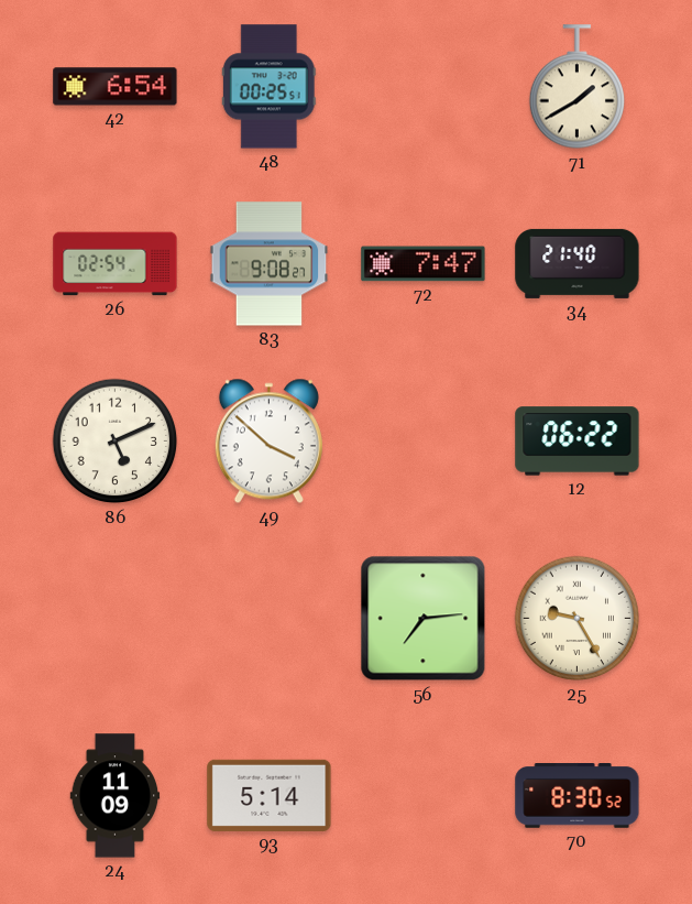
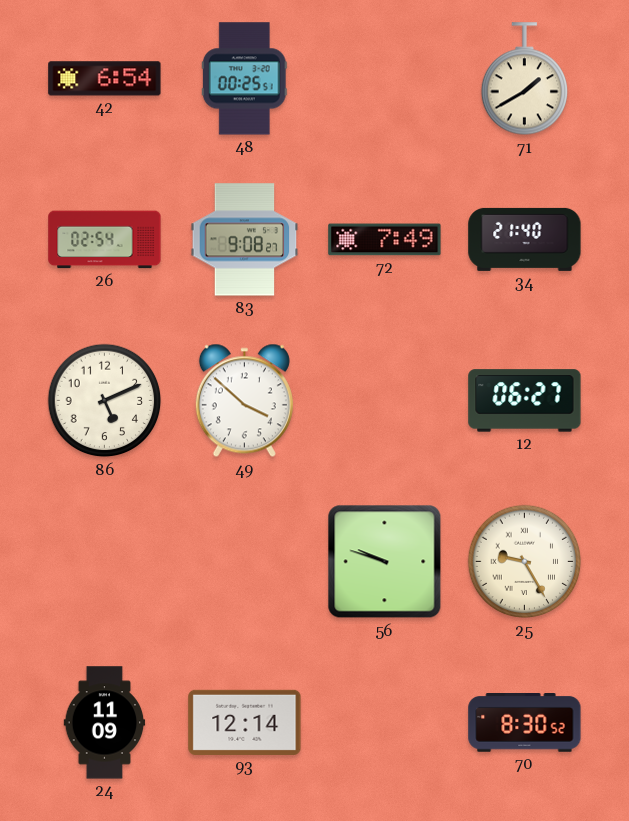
72: 7:47 -> 7:49
12: 06:22 -> 06:27
56: 7:14 -> 9:48
93: 5:14 -> 12:14
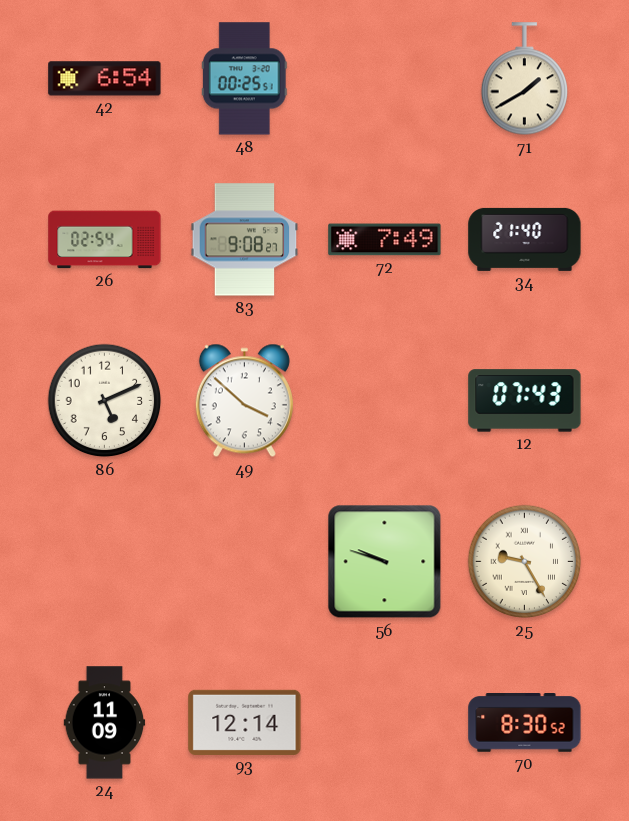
12: 06:27 -> 07:43
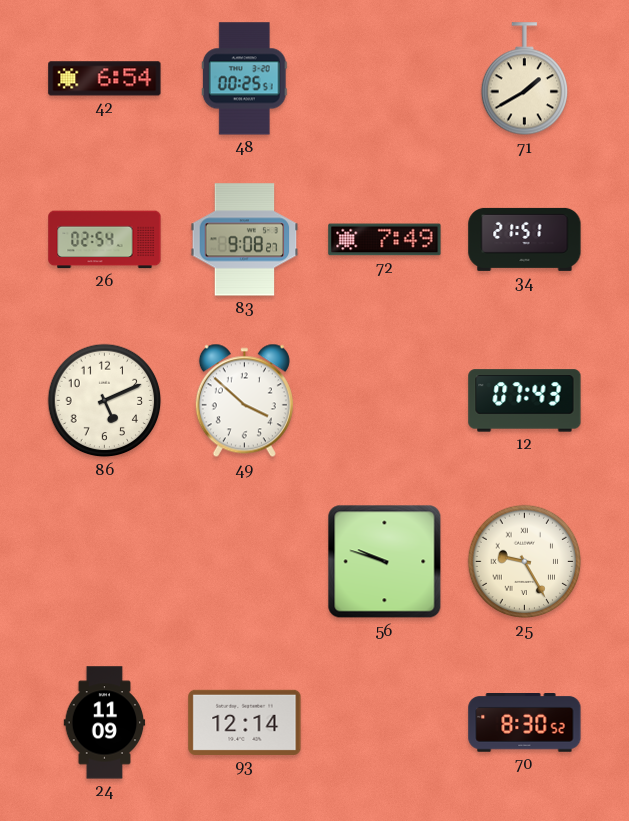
34: 21:40 -> 21:51
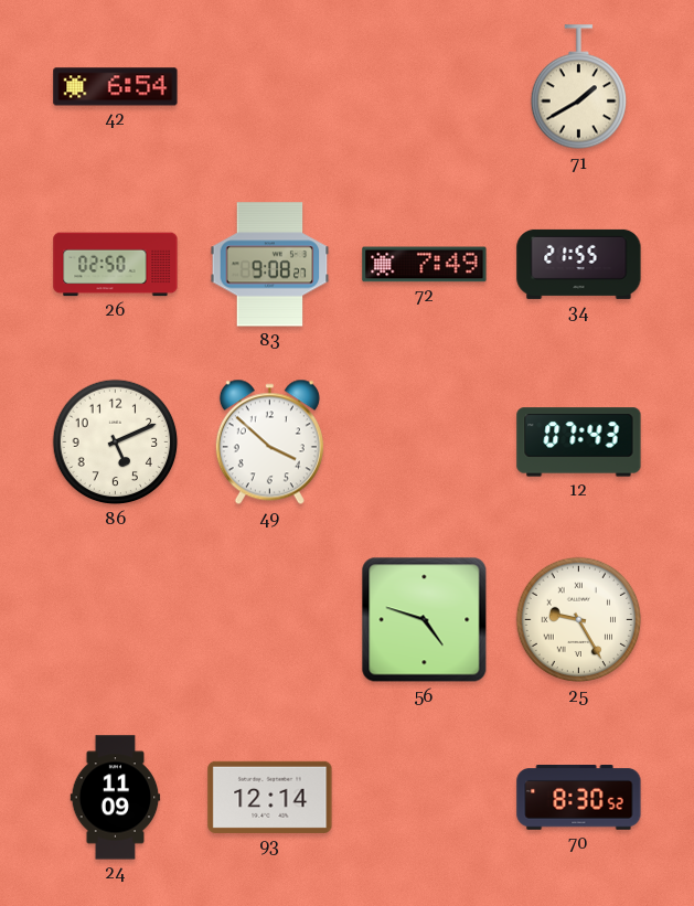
48: 00:25 -> none
26: 02:54 -> 02:50
34: 21:51 -> 21:55
56: 9:48 -> 4:48
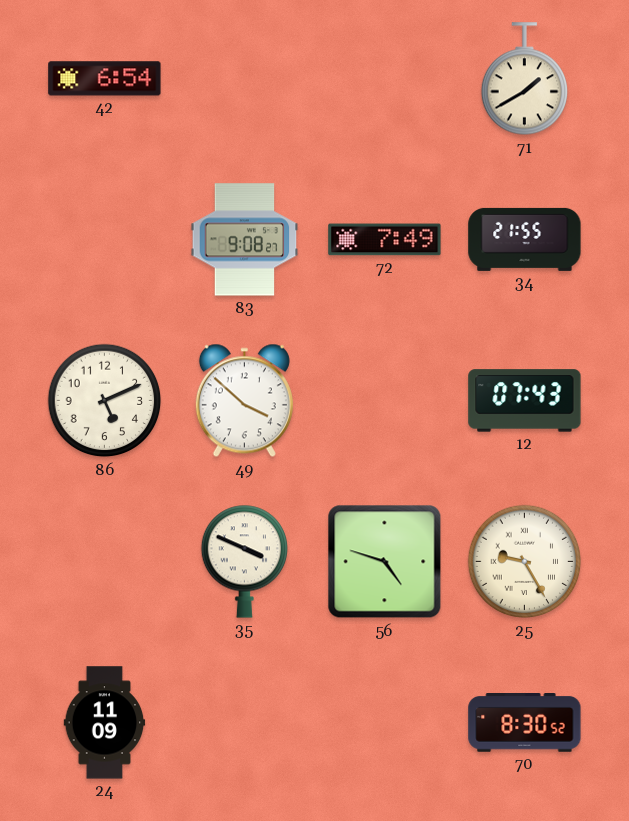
26: 02:50 -> none
35: none -> 3:49
93: 12:14 -> none
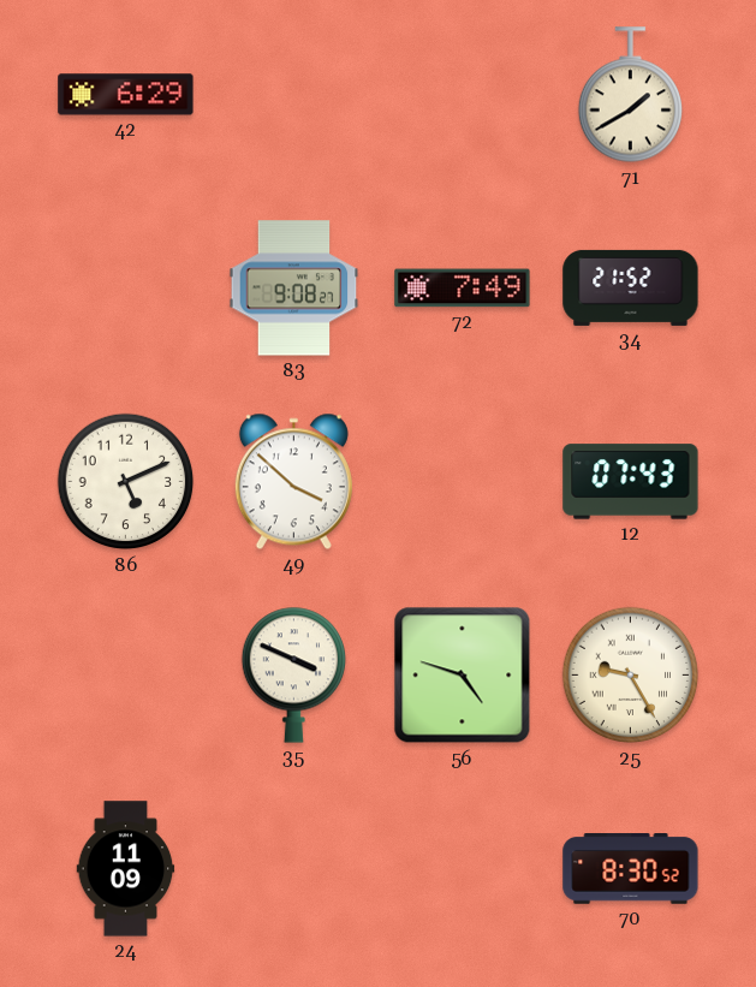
42: 6:54 -> 6:29
34: 21:55 -> 21:52
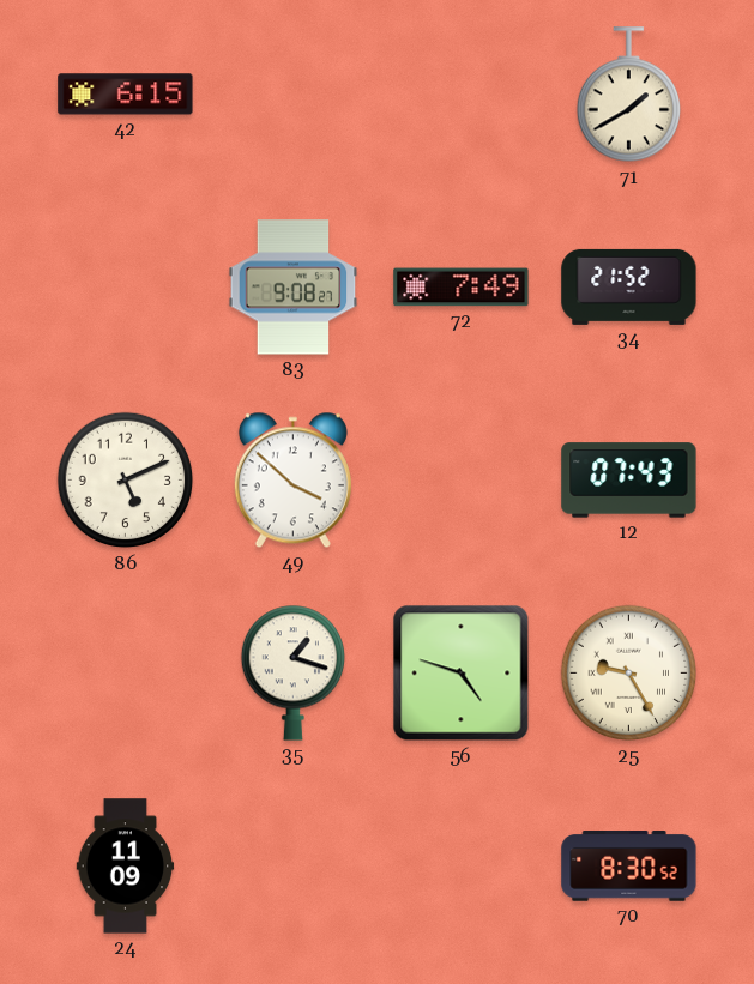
42: 6:29 -> 6:15
35: 3:49 -> 1:18
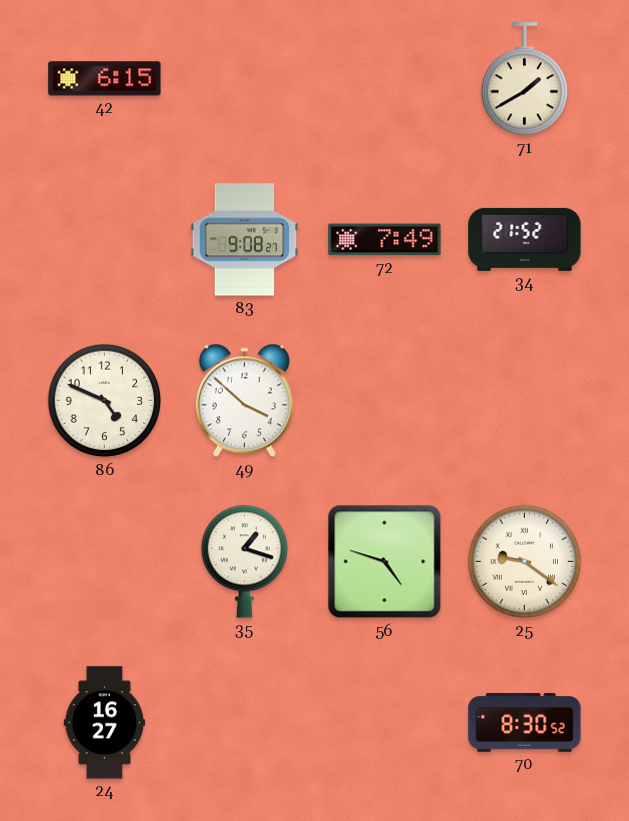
86: 5:11 -> 4:49
12: 07:43 -> none
25: 9:25 -> 9:21
24: 11:09 -> 16:27
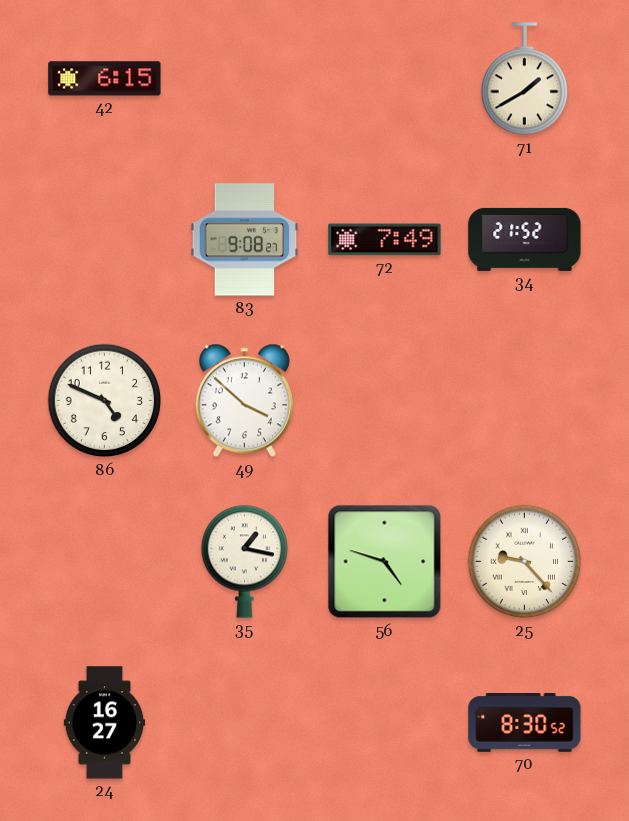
35: 1:18 -> 1:17
25: 9:21 -> 9:23
